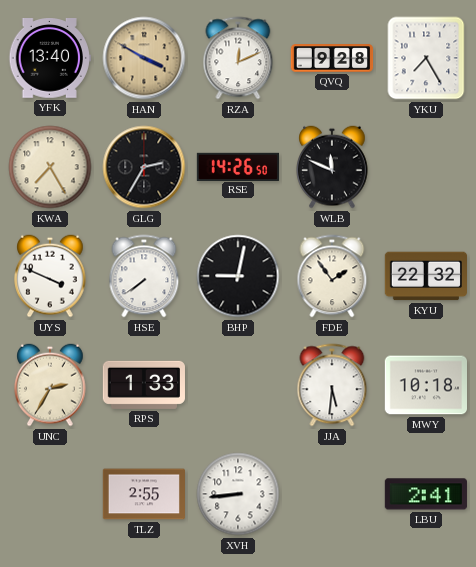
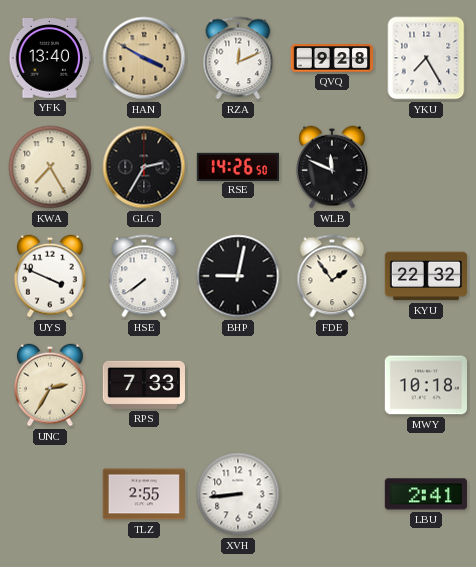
RPS: 1:33 -> 7:33
JJA: 5:31 -> none
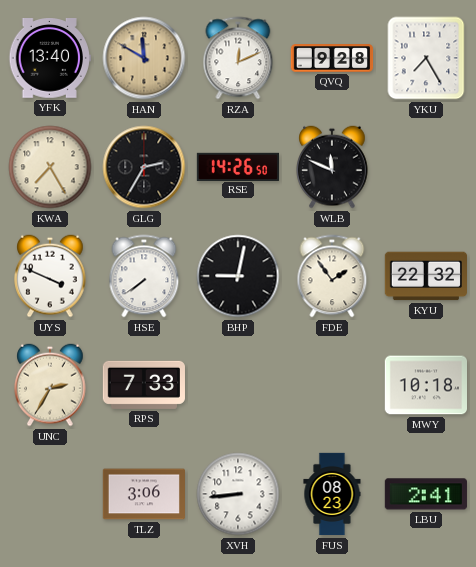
HAN: 3:50 -> 11:50
TLZ: 2:55 -> 3:06
FUS: none -> 08:23
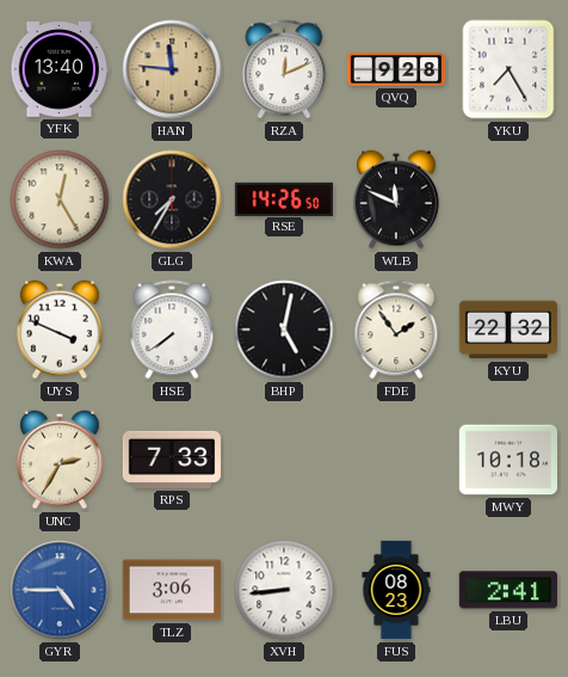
HAN: 11:50 -> 11:46
KWA: 7:25 -> 12:25
GLG: 2:35 -> 7:35
BHP: 9:02 -> 5:02
GYR: none -> 4:45
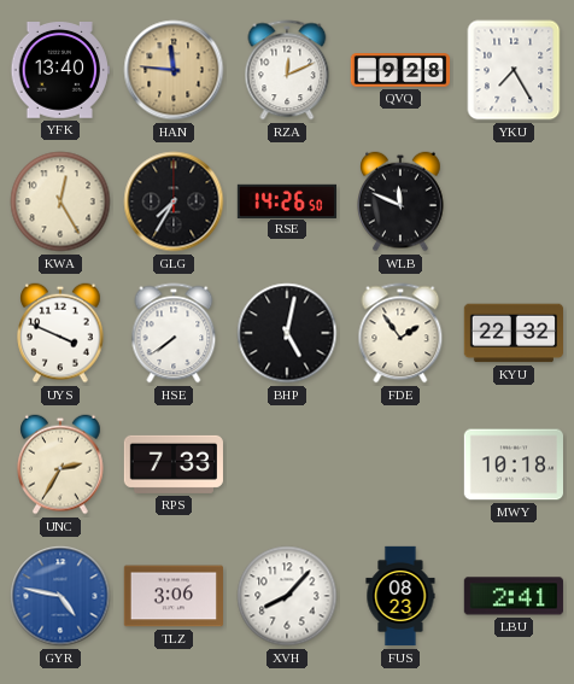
GYR: 4:45 -> 4:47
XVH: 8:44 -> 8:07
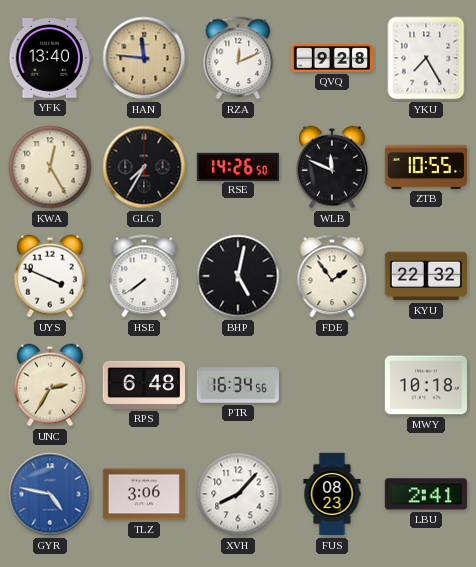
ZTB: none -> 10:55
RPS: 7:33 -> 6:48
PTR: none -> 16:34
